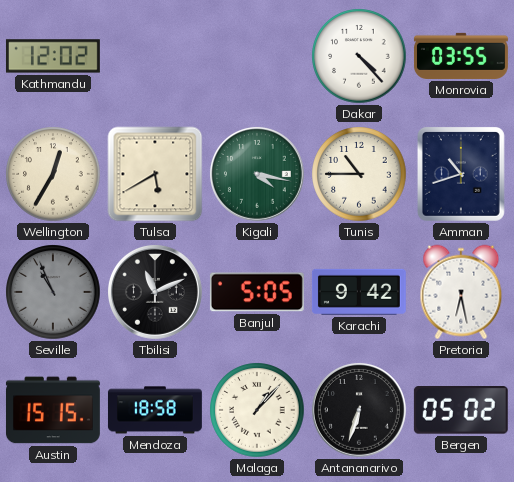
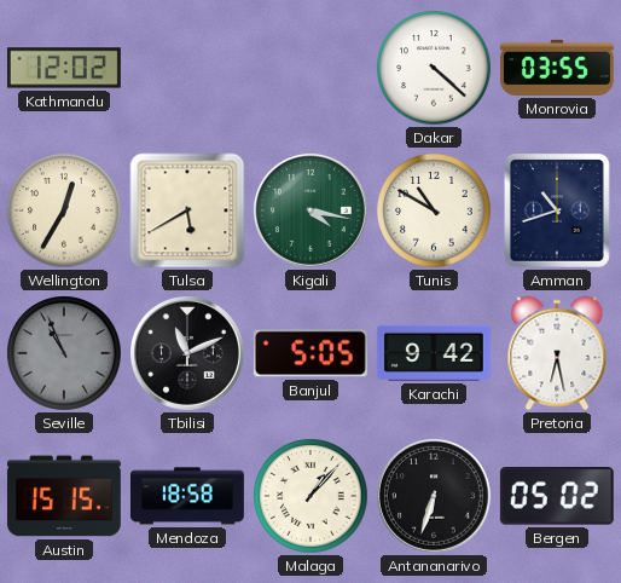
Dakar: 4:23 -> 4:22
Tunis: 10:45 -> 10:50
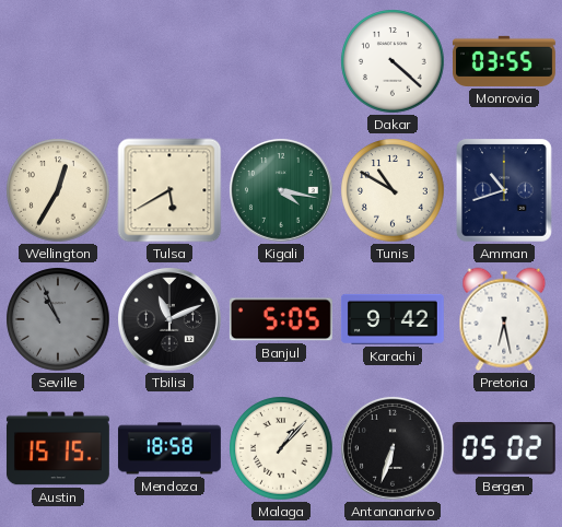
Kathmandu: 12:02 -> none
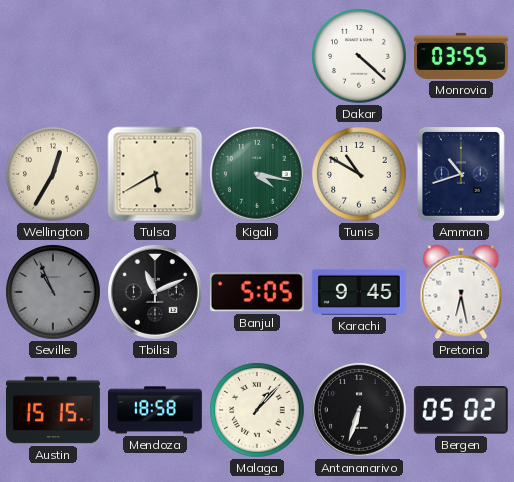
Karachi: 9:42 -> 9:45
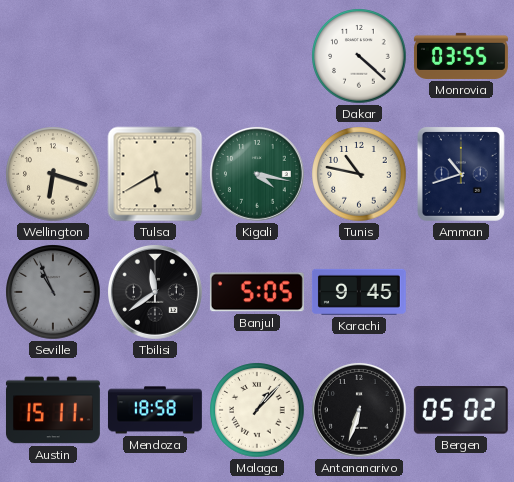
Wellington: 12:35 -> 6:18
Tunis: 10:50 -> 10:47
Tbilisi: 11:11 -> 11:39
Pretoria: 6:28 -> none
Austin: 15:15 -> 15:11
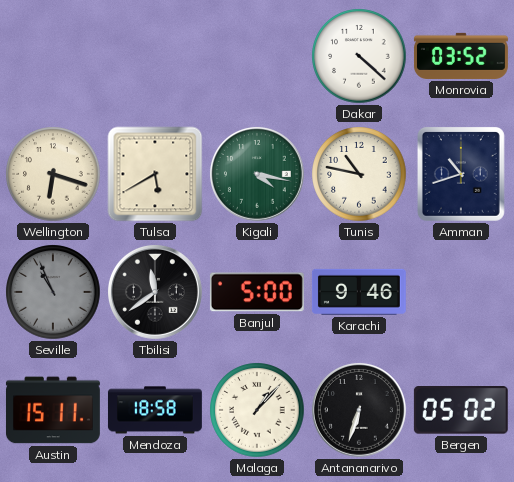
Monrovia: 03:55 -> 03:52
Banjul: 5:05 -> 5:00
Karachi: 9:45 -> 9:46
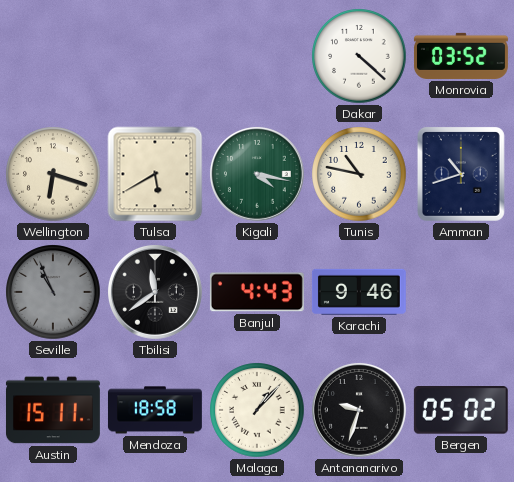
Banjul: 5:00 -> 4:43
Antananarivo: 6:33 -> 9:33
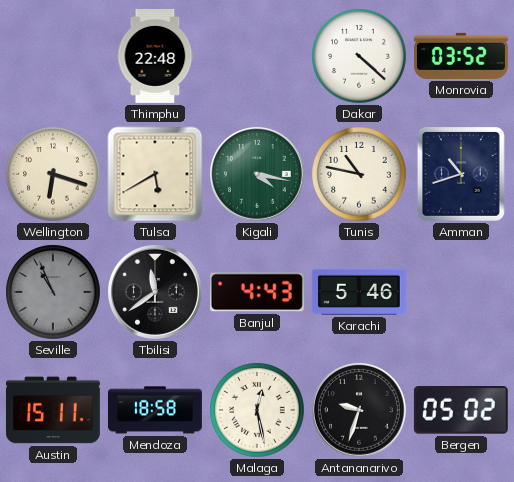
Thimphu: none -> 22:48
Karachi: 9:46 -> 5:46
Malaga: 1:07 -> 12:28
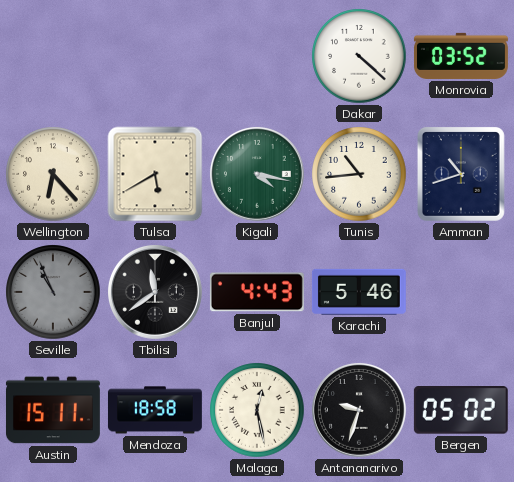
Thimphu: 22:48 -> none
Wellington: 6:18 -> 6:23
Tunis: 10:47 -> 10:44
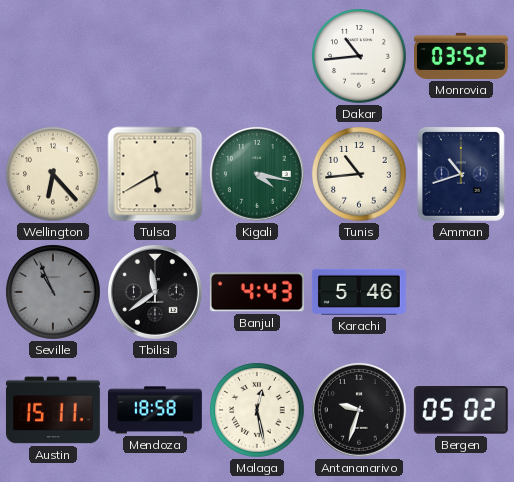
Dakar: 4:22 -> 10:44
